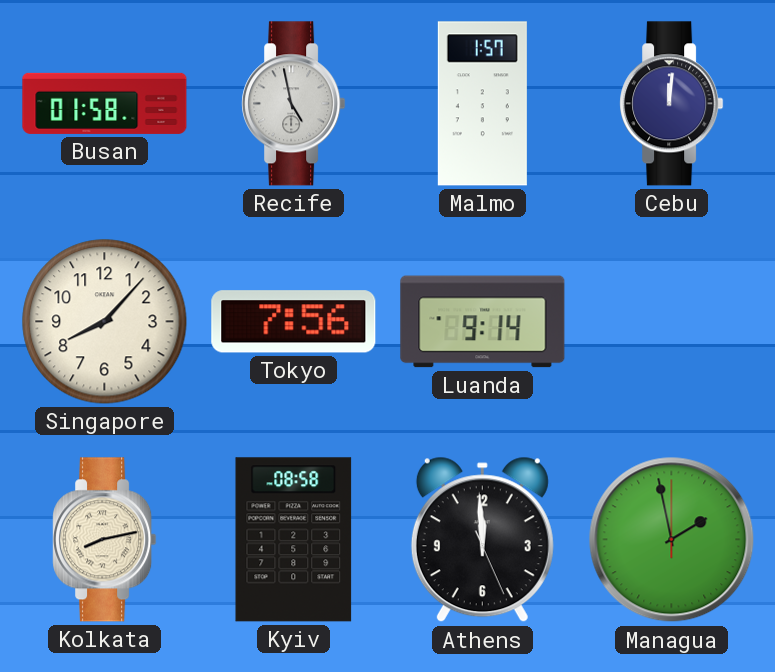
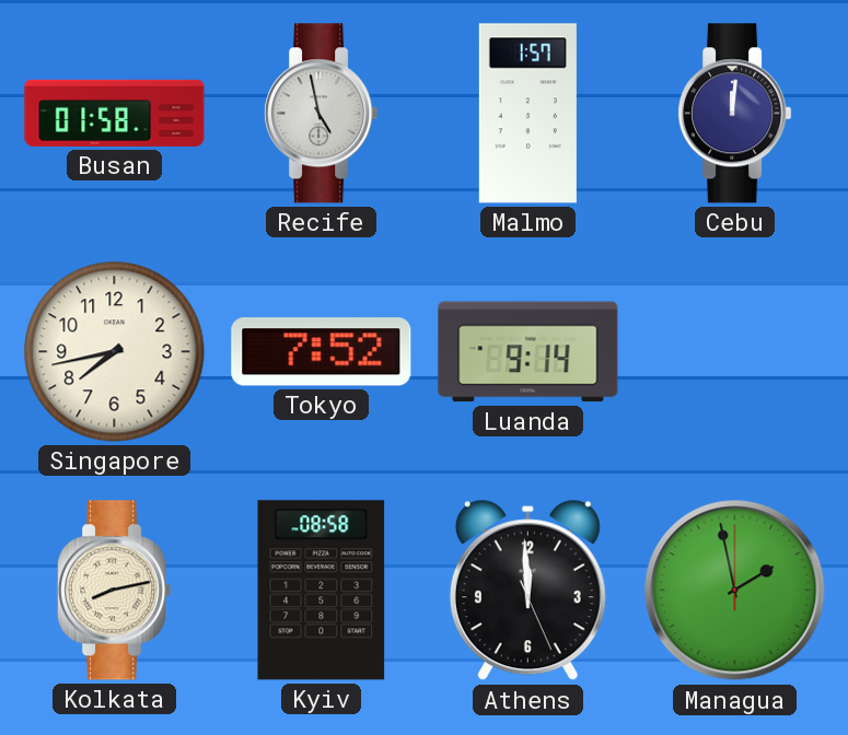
Singapore: 8:07 -> 7:43
Tokyo: 7:56 -> 7:52
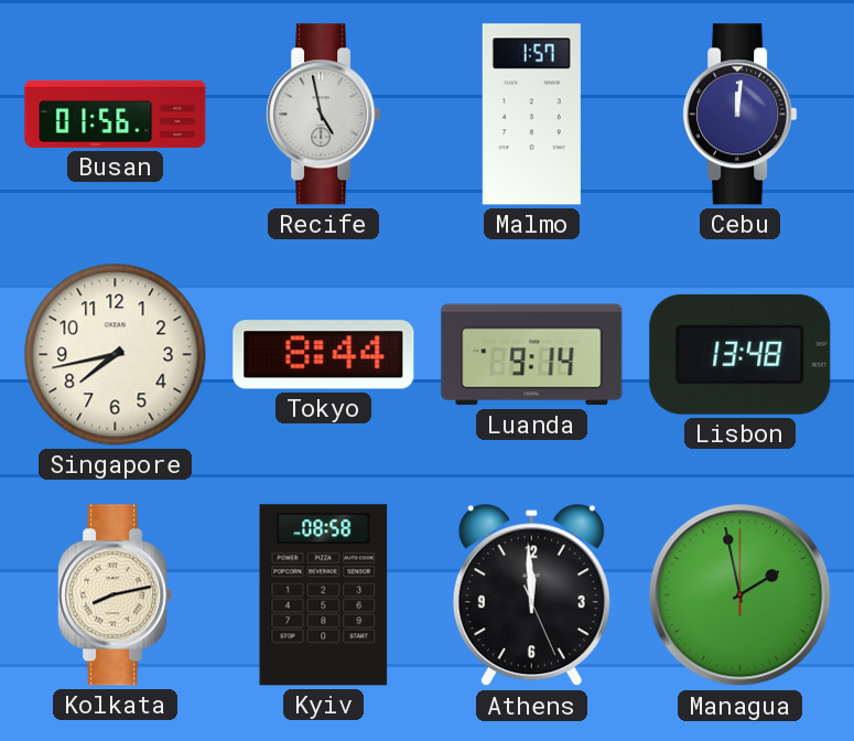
Busan: 01:58 -> 01:56
Tokyo: 7:52 -> 8:44
Lisbon: none -> 13:48
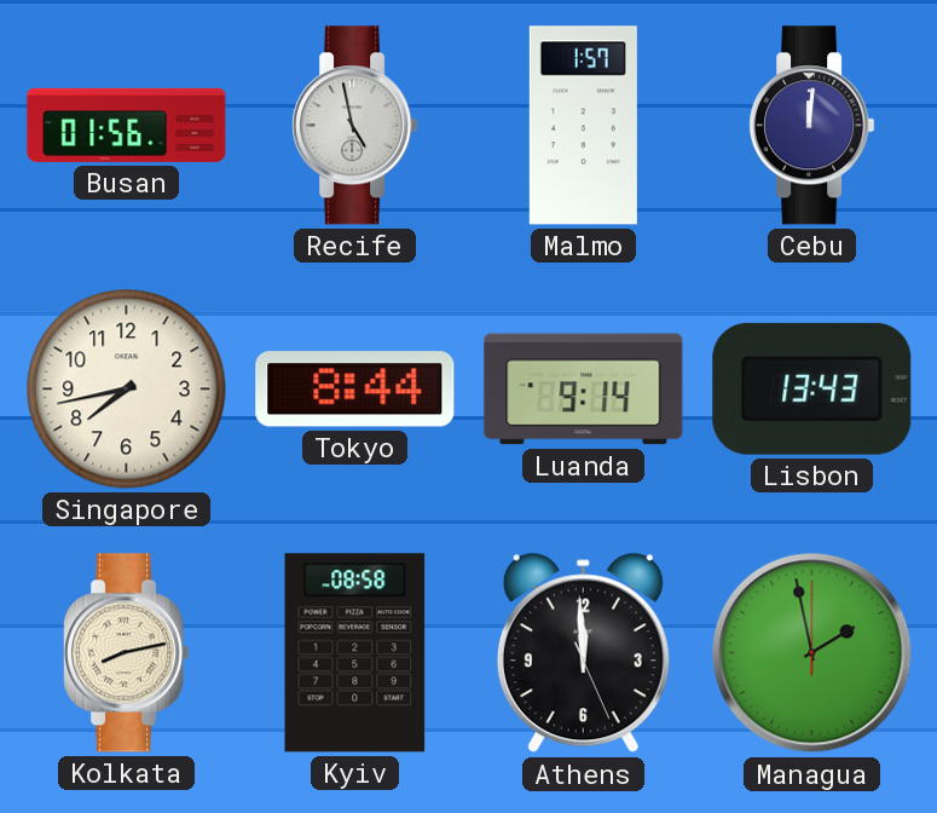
Lisbon: 13:48 -> 13:43
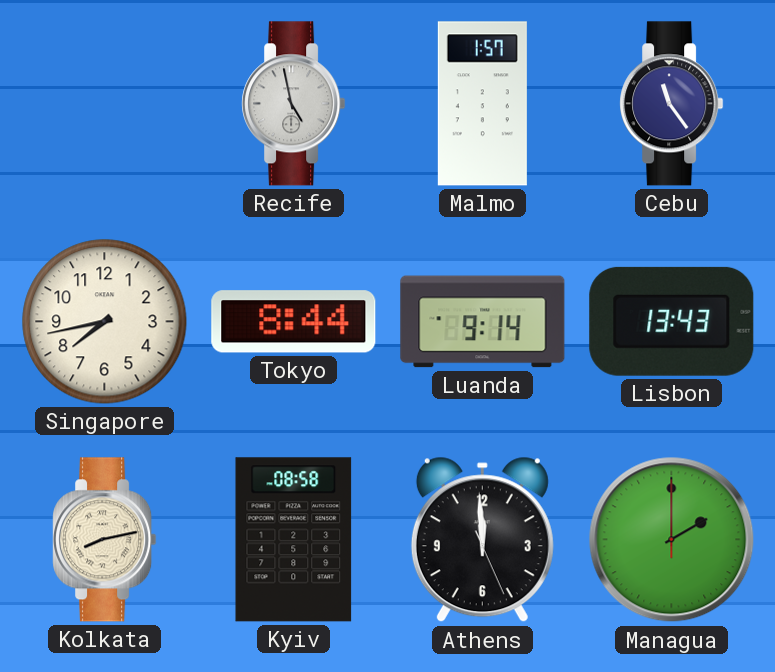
Busan: 01:56 -> none
Cebu: 12:01 -> 11:24
Managua: 1:58 -> 2:00
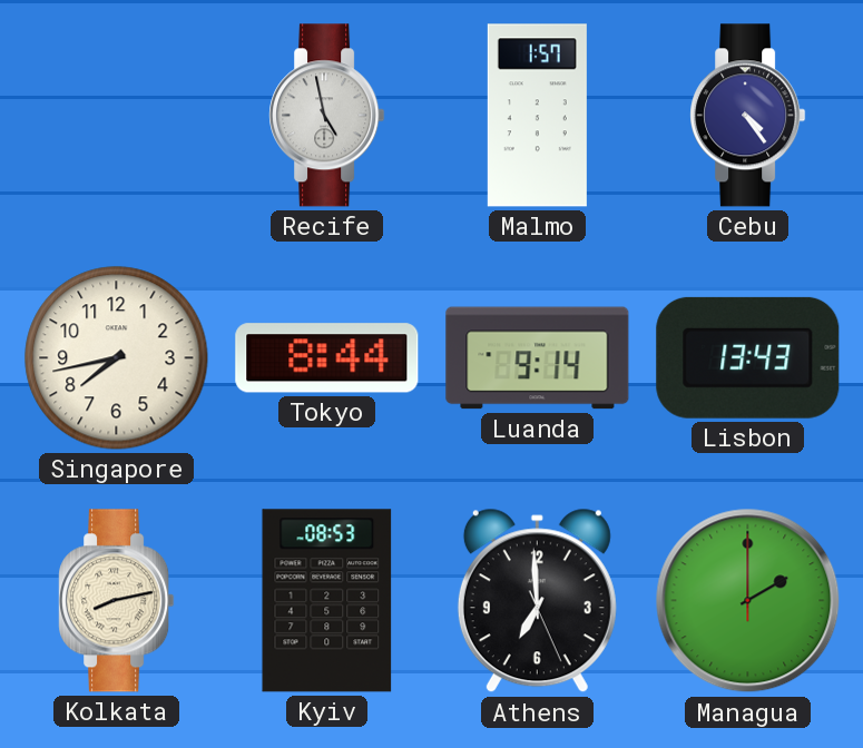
Cebu: 11:24 -> 4:24
Kyiv: 08:58 -> 08:53
Athens: 11:59 -> 6:59
